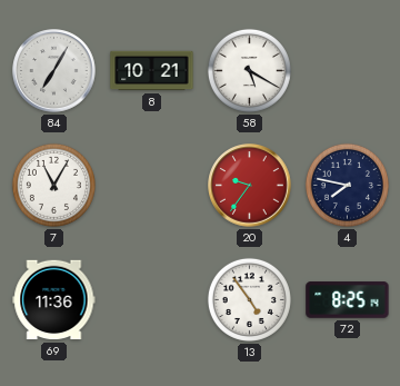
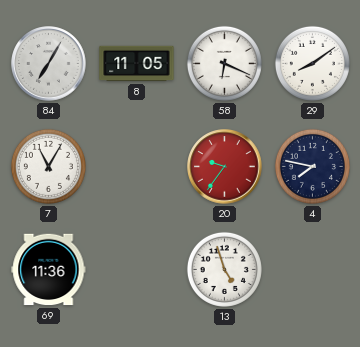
8: 10:21 -> 11:05
58: 5:20 -> 6:19
29: none -> 8:09
13: 4:54 -> 4:57
72: 8:25 -> none
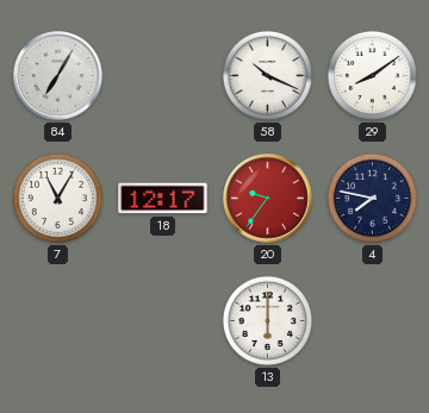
8: 11:05 -> none
58: 6:19 -> 10:19
18: none -> 12:17
69: 11:36 -> none
13: 4:57 -> 6:00
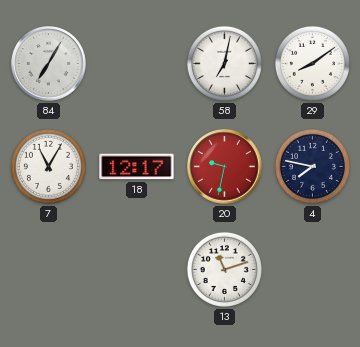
58: 10:19 -> 7:02
20: 9:36 -> 9:32
13: 6:00 -> 11:12
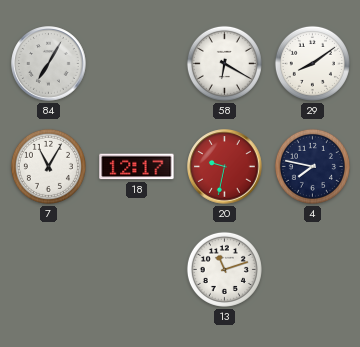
58: 7:02 -> 6:20
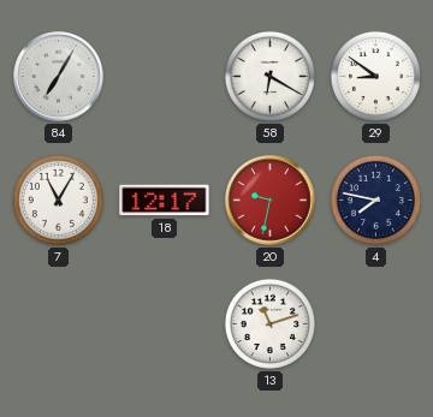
29: 8:09 -> 8:51
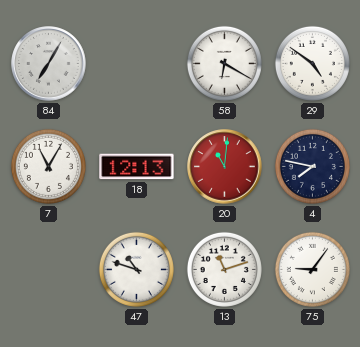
29: 8:51 -> 4:51
18: 12:17 -> 12:13
20: 9:32 -> 11:01
47: none -> 10:48
75: none -> 9:06
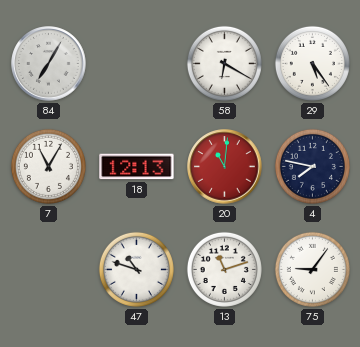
29: 4:51 -> 5:24
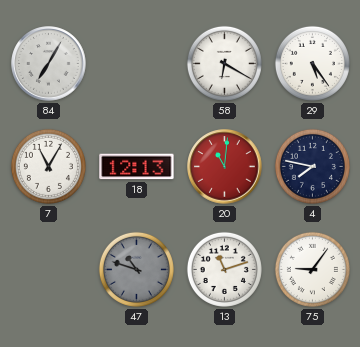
47 dial: white -> grey
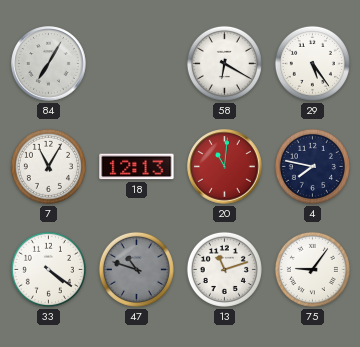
33: none -> 4:21
